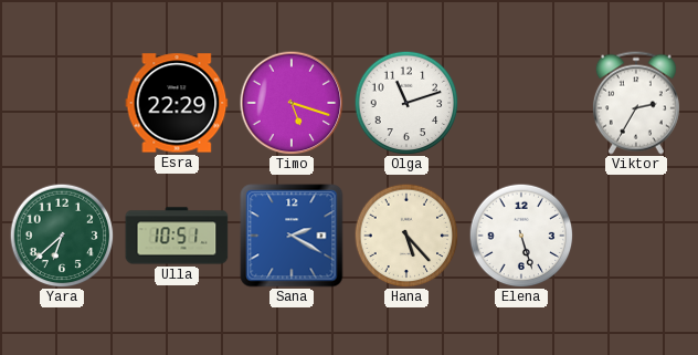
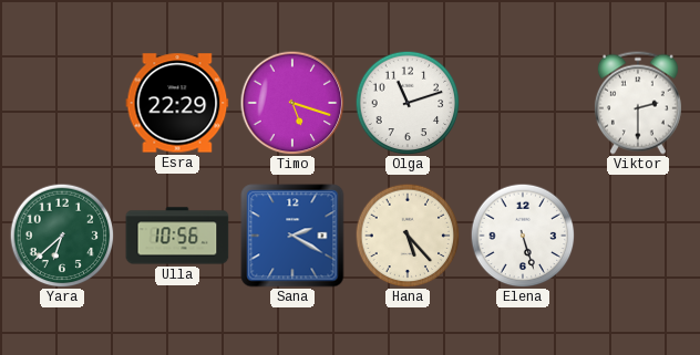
Viktor: 2:35 -> 2:30
Ulla: 10:51 -> 10:56
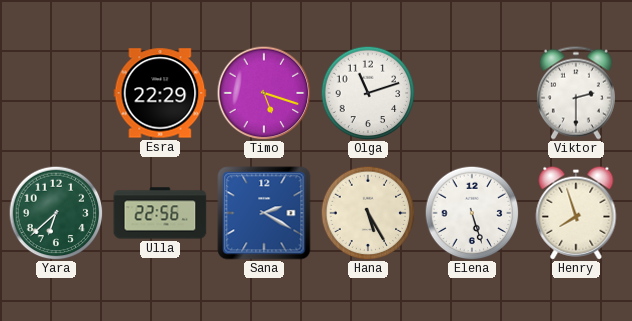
Ulla: 10:56 -> 22:56
Hana: 5:23 -> 5:25
Henry: none -> 7:57
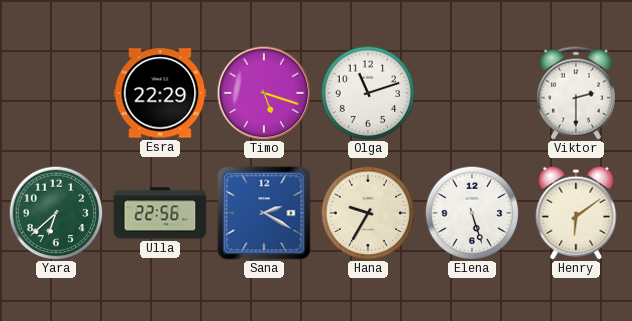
Hana: 5:25 -> 9:35
Henry: 7:57 -> 6:09
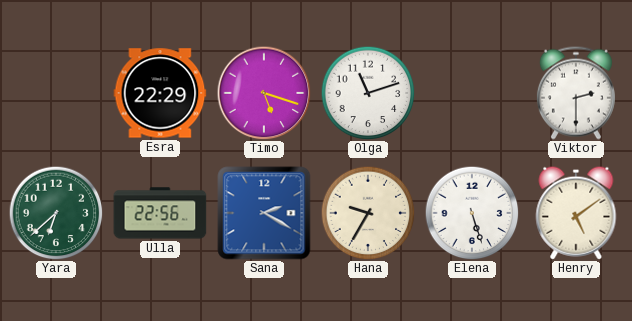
Henry: 6:09 -> 5:09
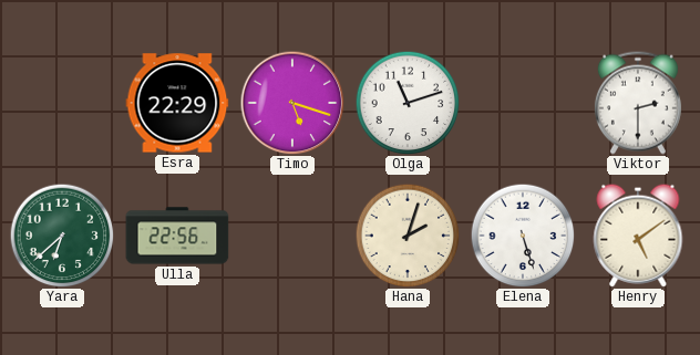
Sana: 2:20 -> none
Hana: 9:35 -> 2:03
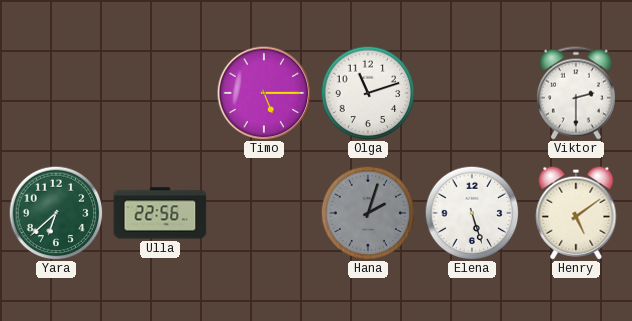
Esra: 22:29 -> none
Timo: 5:18 -> 5:15
Hana dial: cream -> grey
